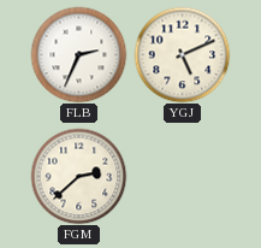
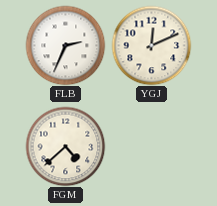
YGJ: 5:11 -> 12:11
FGM: 2:38 -> 4:38
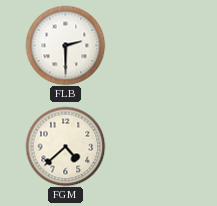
FLB: 2:34 -> 2:30
YGJ: 12:11 -> none
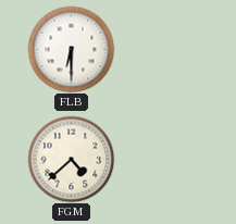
FLB: 2:30 -> 6:30
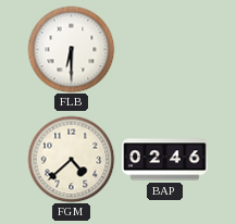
BAP: none -> 02:46
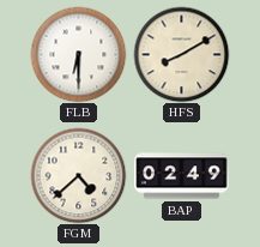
HFS: none -> 8:10
BAP: 02:46 -> 02:49
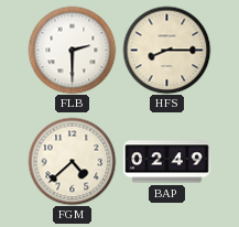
FLB: 6:30 -> 2:30
HFS: 8:10 -> 8:15
